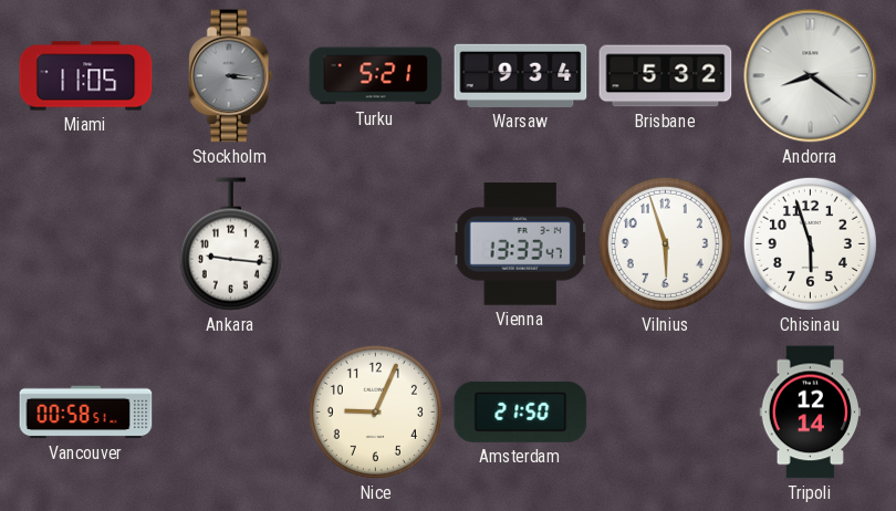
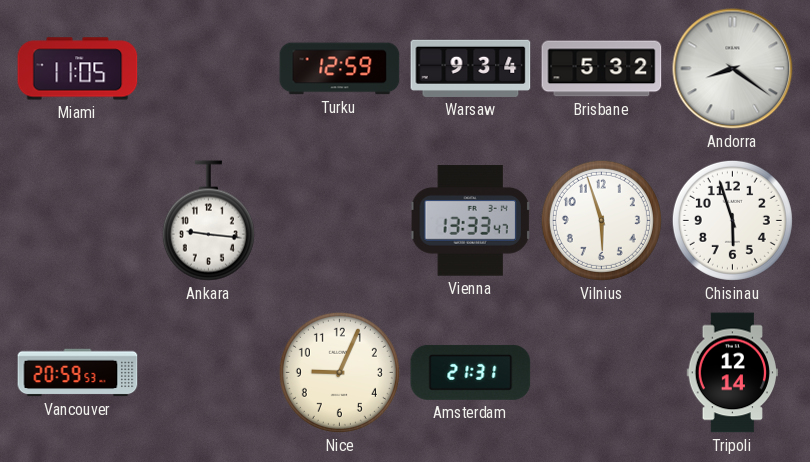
Stockholm: 3:16 -> none
Turku: 5:21 -> 12:59
Vancouver: 00:58 -> 20:59
Amsterdam: 21:50 -> 21:31
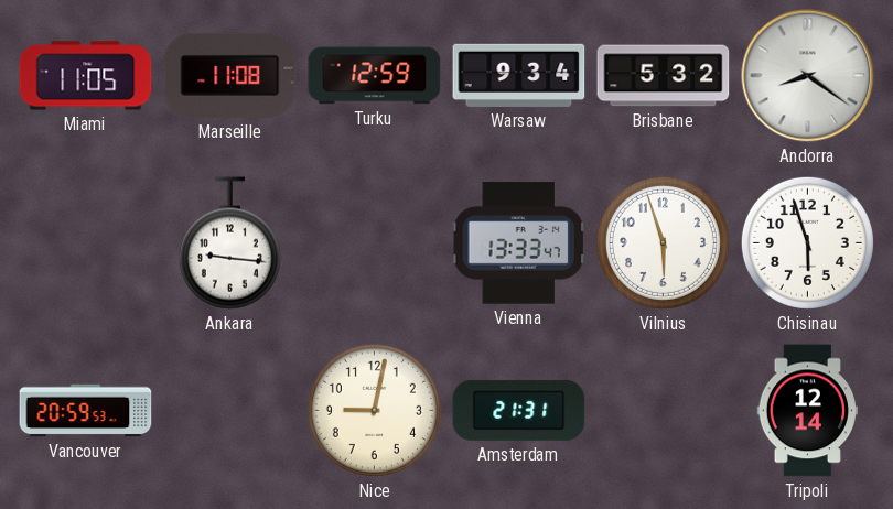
Marseille: none -> 11:08
Nice: 9:04 -> 9:02
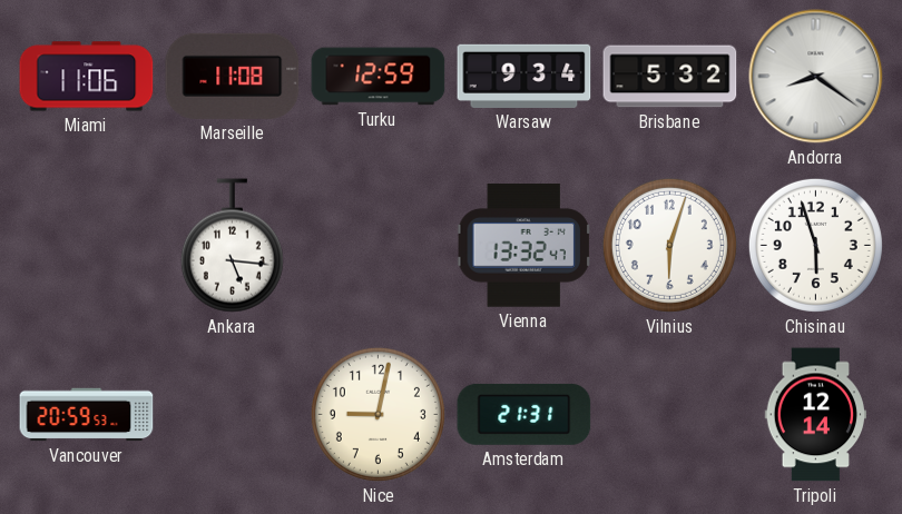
Miami: 11:05 -> 11:06
Ankara: 9:16 -> 5:16
Vienna: 13:33 -> 13:32
Vilnius: 5:57 -> 6:03
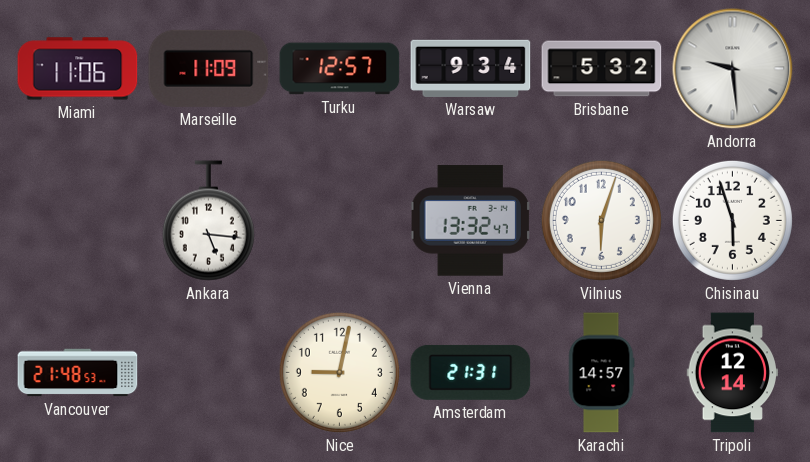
Marseille: 11:08 -> 11:09
Turku: 12:59 -> 12:57
Andorra: 8:21 -> 9:29
Vancouver: 20:59 -> 21:48
Karachi: none -> 14:57
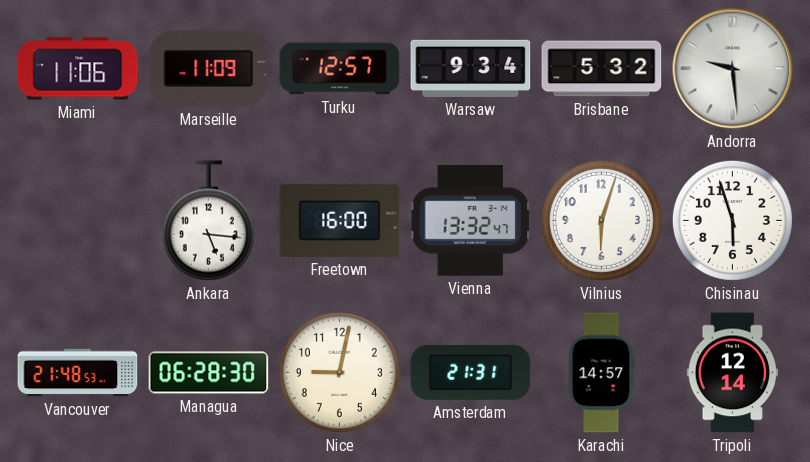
Freetown: none -> 16:00
Managua: none -> 06:28
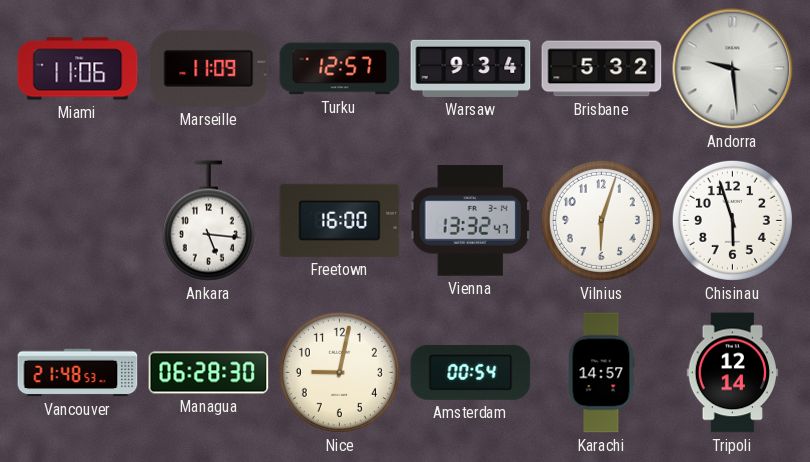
Amsterdam: 21:31 -> 00:54
